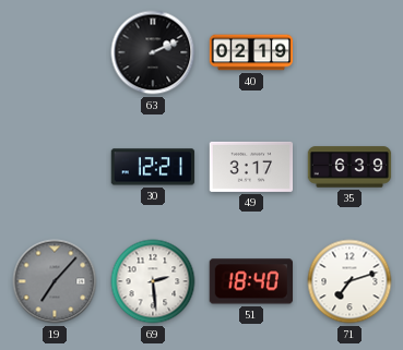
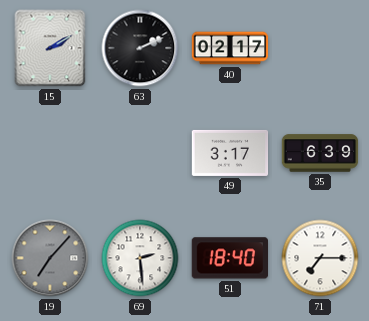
15: none -> 2:10
40: 02:19 -> 02:17
30: 12:21 -> none
71: 7:12 -> 7:15
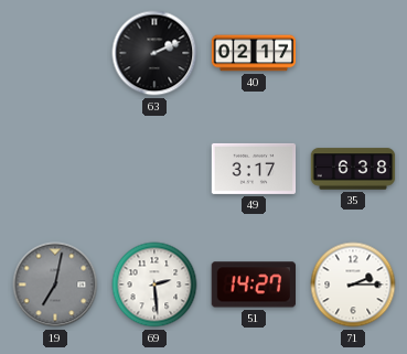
15: 2:10 -> none
35: 6:39 -> 6:38
19: 7:07 -> 7:02
51: 18:40 -> 14:27
71: 7:15 -> 2:15
